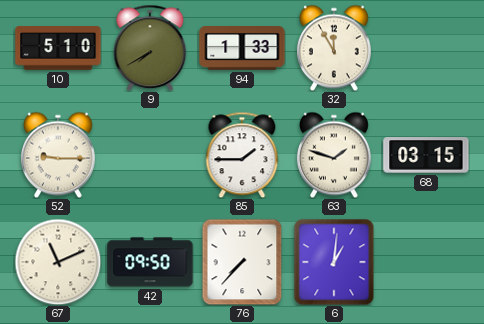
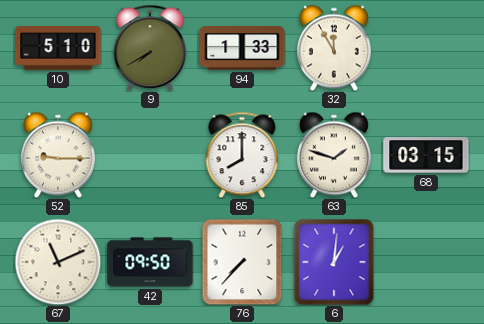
85: 1:45 -> 8:00
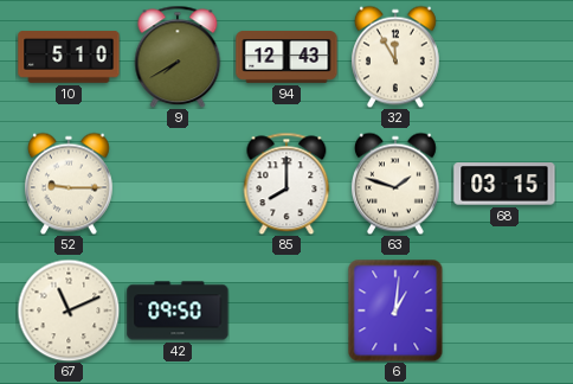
94: 1:33 -> 12:43
76: 7:37 -> none
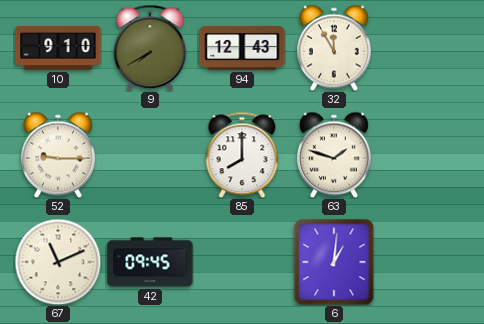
10: 5:10 -> 9:10
68: 03:15 -> none
42: 09:50 -> 09:45
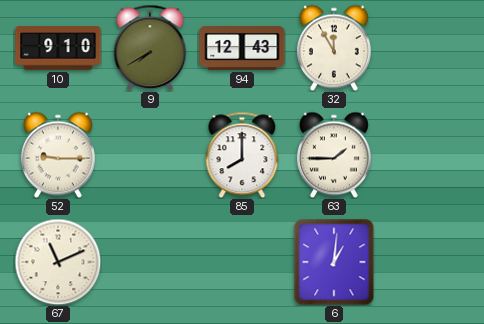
63: 1:48 -> 1:45
42: 09:45 -> none
